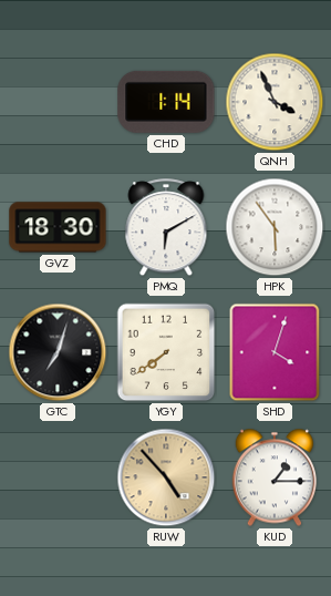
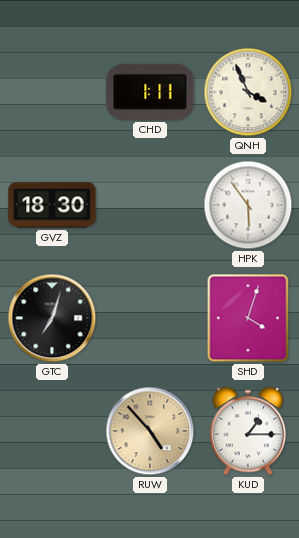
CHD: 1:14 -> 1:11
PMQ: 6:10 -> none
YGY: 7:39 -> none
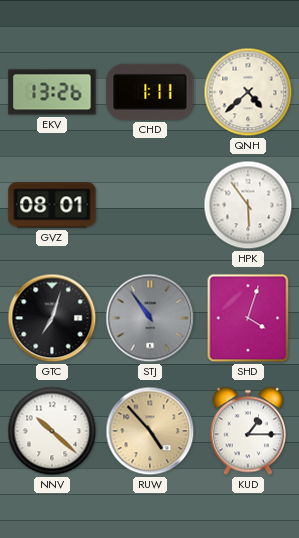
EKV: none -> 13:26
QNH: 3:56 -> 4:38
GVZ: 18:30 -> 08:01
STJ: none -> 10:54
NNV: none -> 10:22
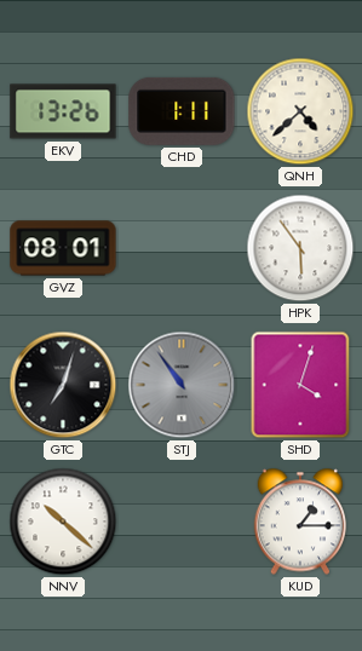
RUW: 4:53 -> none
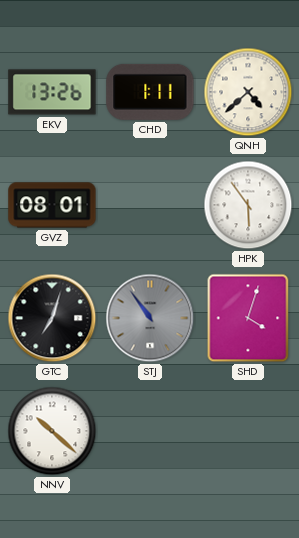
KUD: 1:15 -> none
